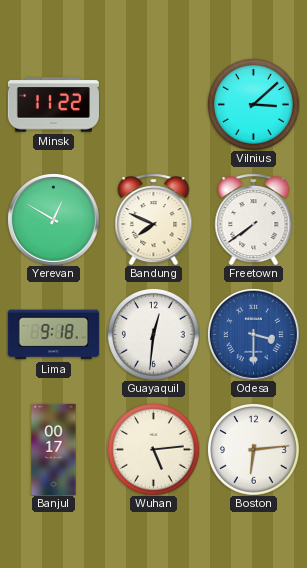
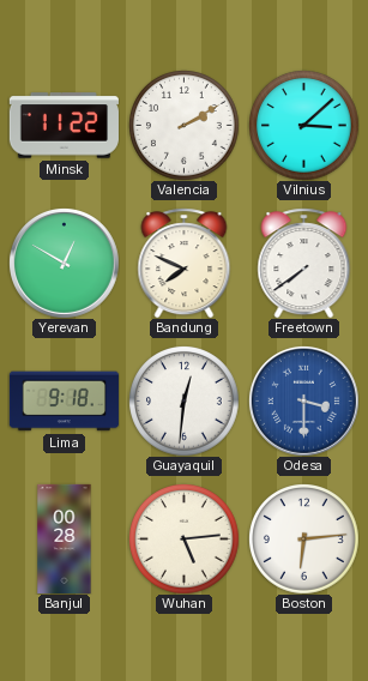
Valencia: none -> 2:10
Banjul: 00:17 -> 00:28
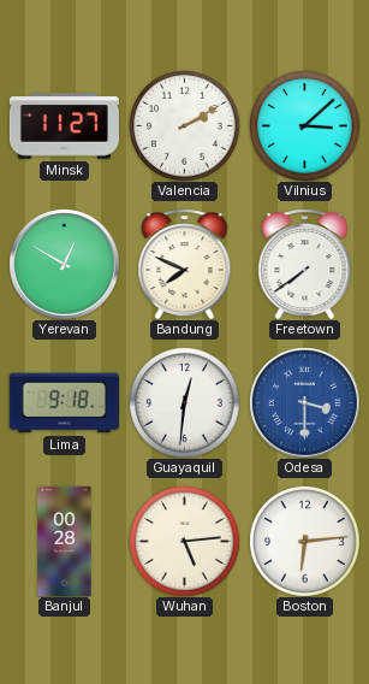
Minsk: 11:22 -> 11:27
